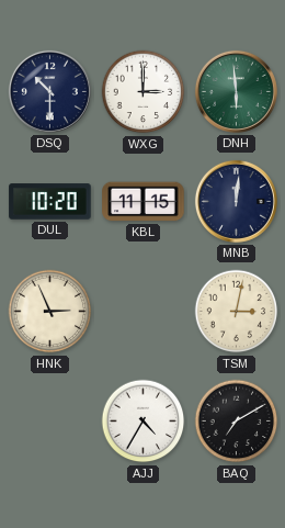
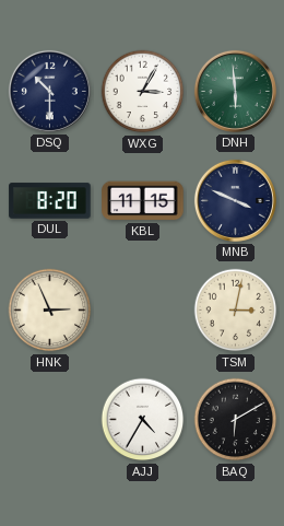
WXG: 3:00 -> 3:05
DUL: 10:20 -> 8:20
MNB: 12:01 -> 3:49
BAQ: 7:10 -> 6:10
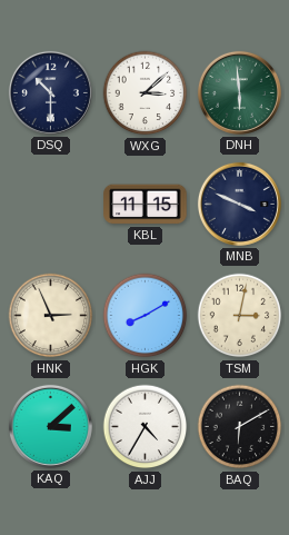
WXG: 3:05 -> 3:08
DUL: 8:20 -> none
HGK: none -> 8:10
KAQ: none -> 3:08
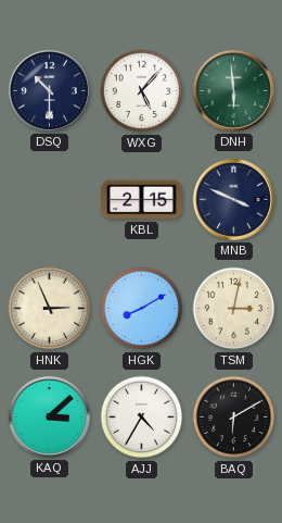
WXG: 3:08 -> 5:07
KBL: 11:15 -> 2:15
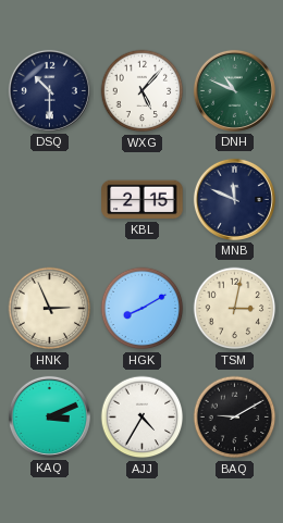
DNH: 5:59 -> 10:49
MNB: 3:49 -> 11:49
KAQ: 3:08 -> 3:11
BAQ: 6:10 -> 9:10
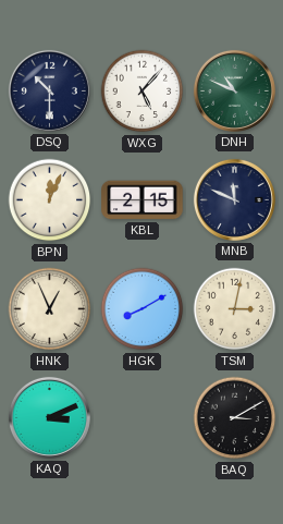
BPN: none -> 12:04
HNK: 2:56 -> 12:56
AJJ: 4:35 -> none
BAQ: 9:10 -> 3:10
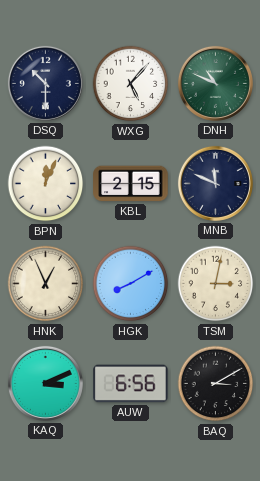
AUW: none -> 6:56
